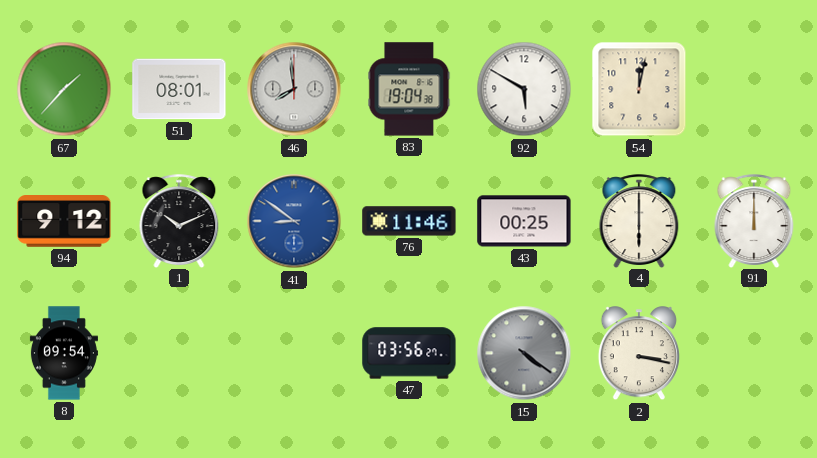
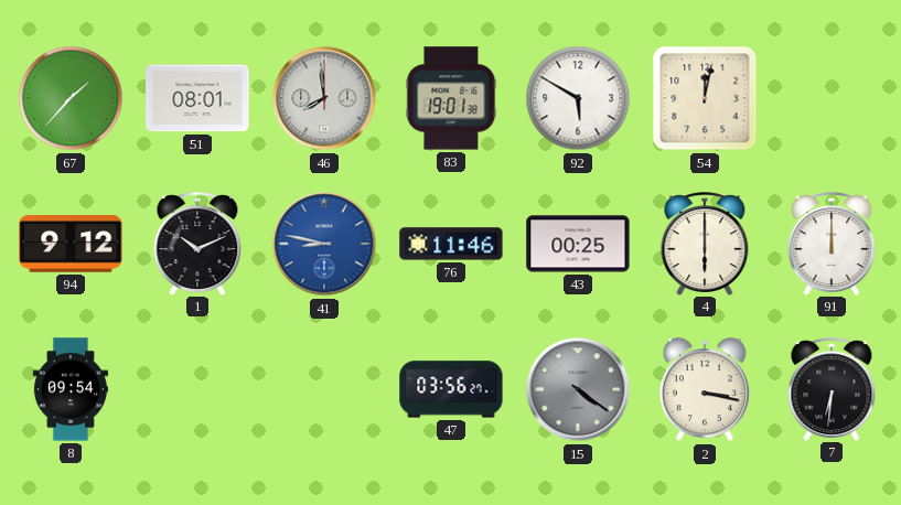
83: 19:04 -> 19:01
41: 8:51 -> 8:47
7: none -> 6:31
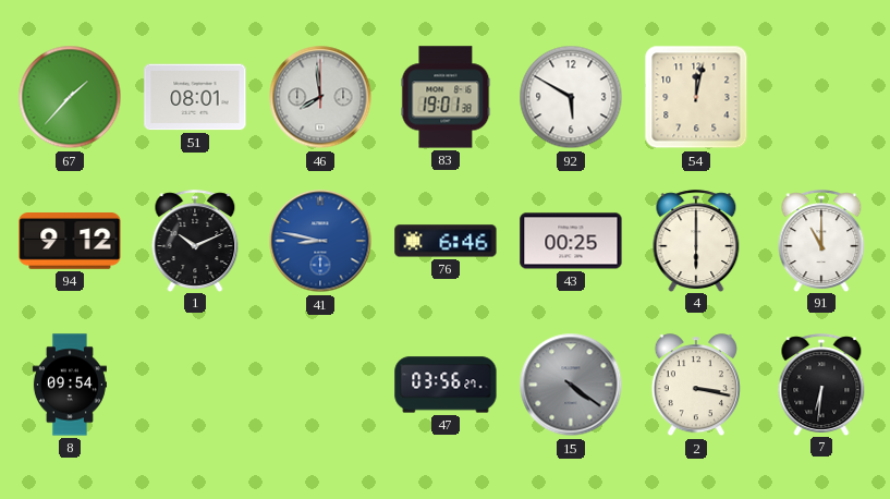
76: 11:46 -> 6:46
91: 12:00 -> 11:00
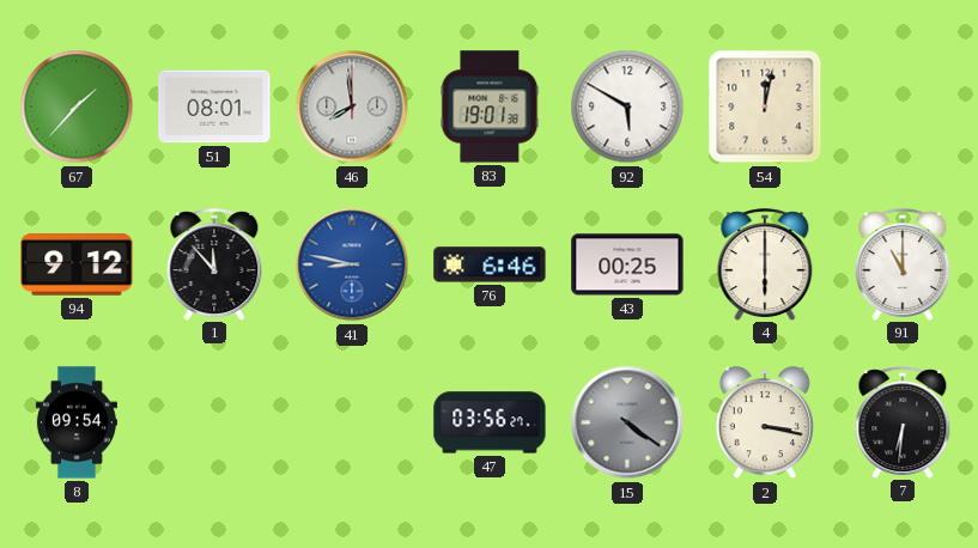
1: 10:11 -> 11:53
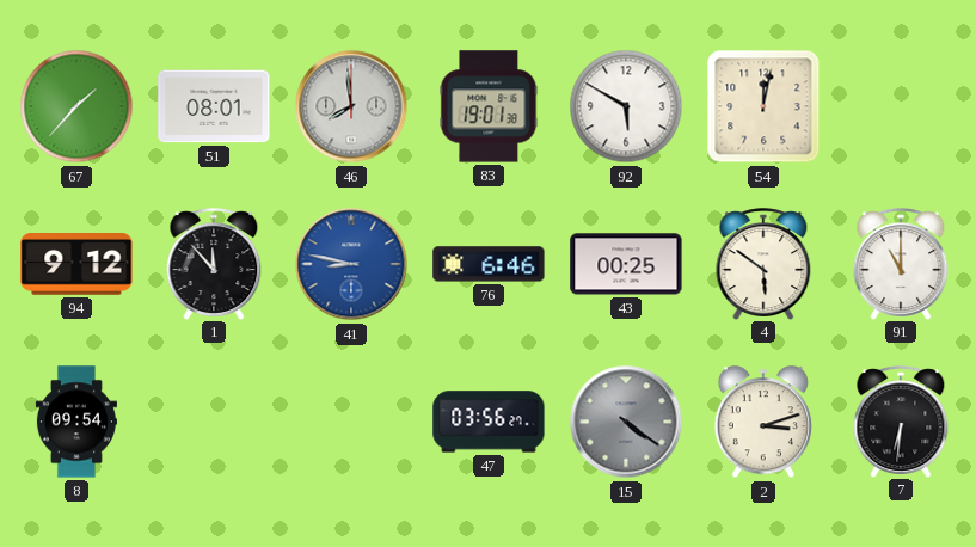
4: 6:00 -> 5:51
2: 3:17 -> 3:12
